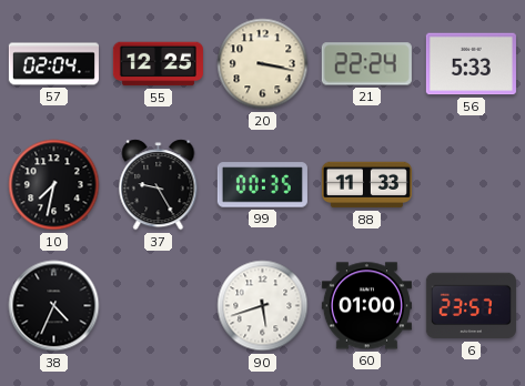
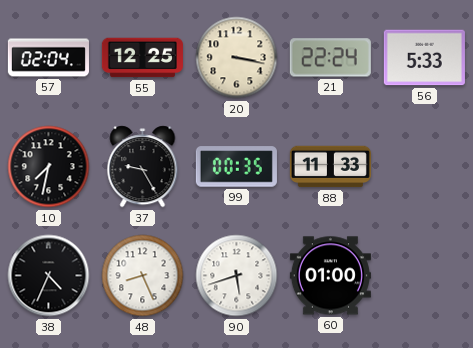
48: none -> 8:26
6: 23:57 -> none
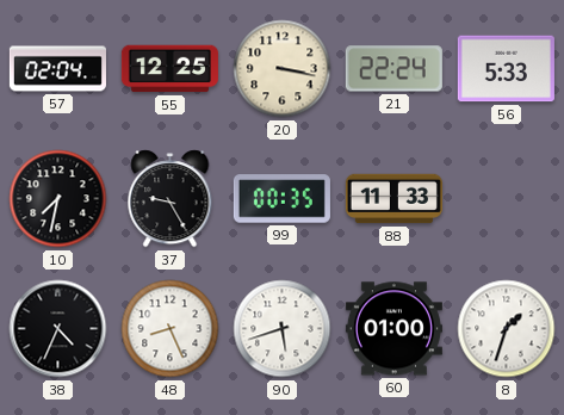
8: none -> 1:33
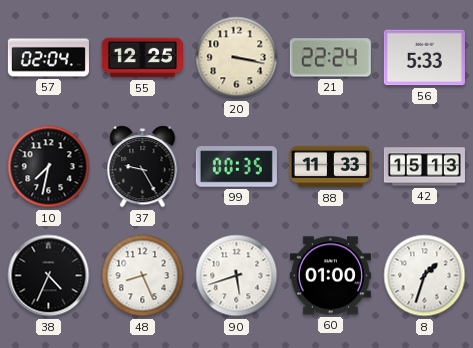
42: none -> 15:13
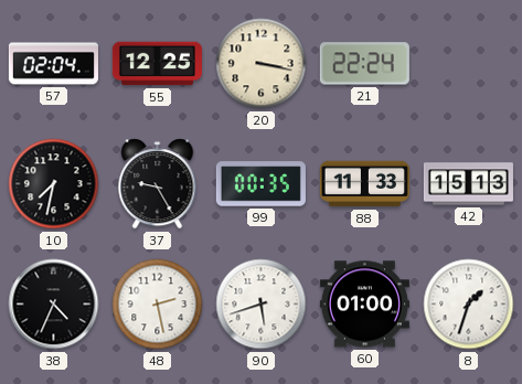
56: 5:33 -> none
48: 8:26 -> 2:28
